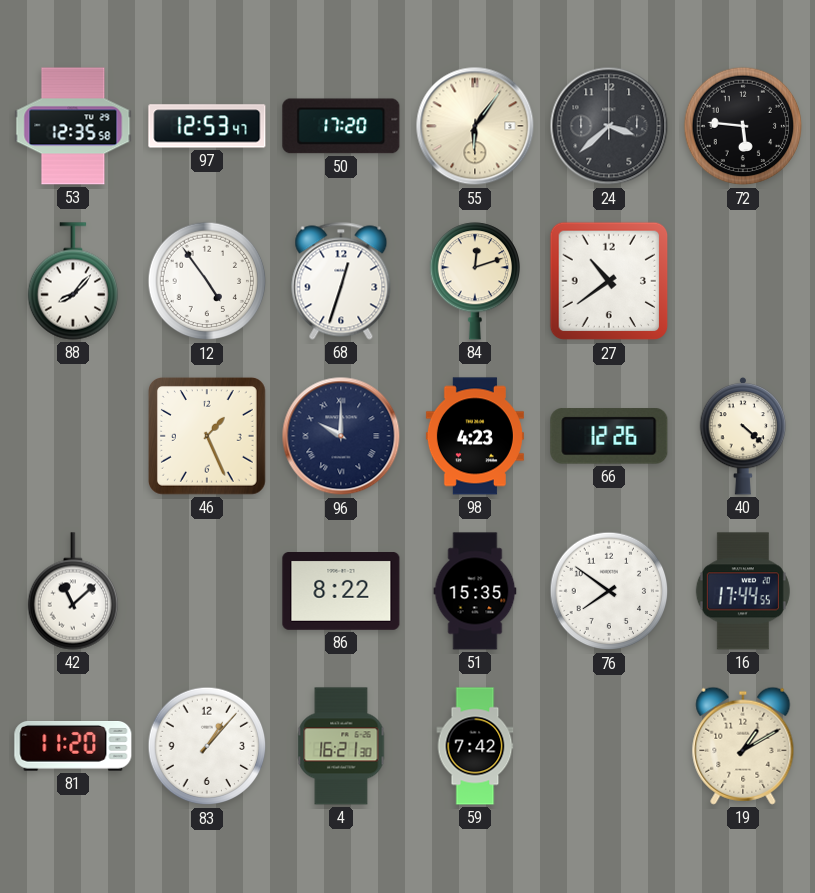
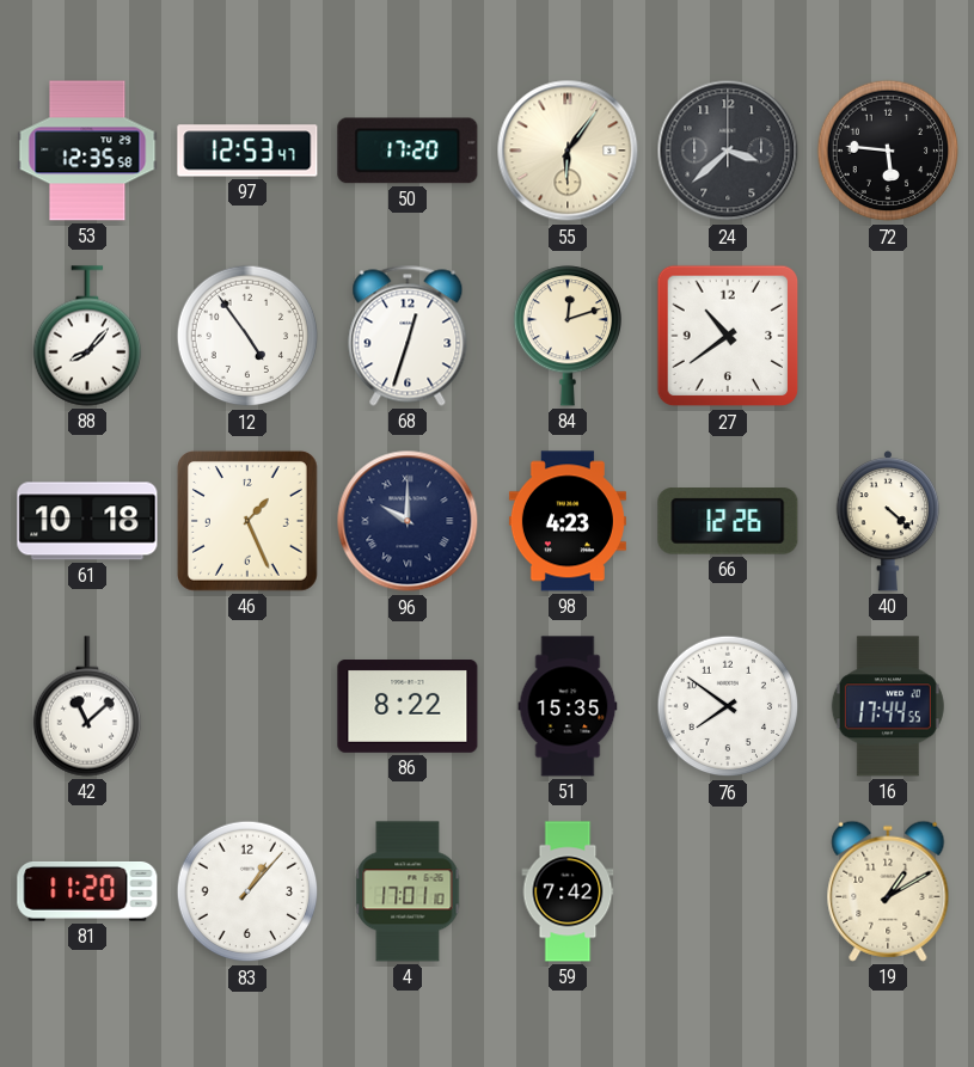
61: none -> 10:18
4: 16:21 -> 17:01
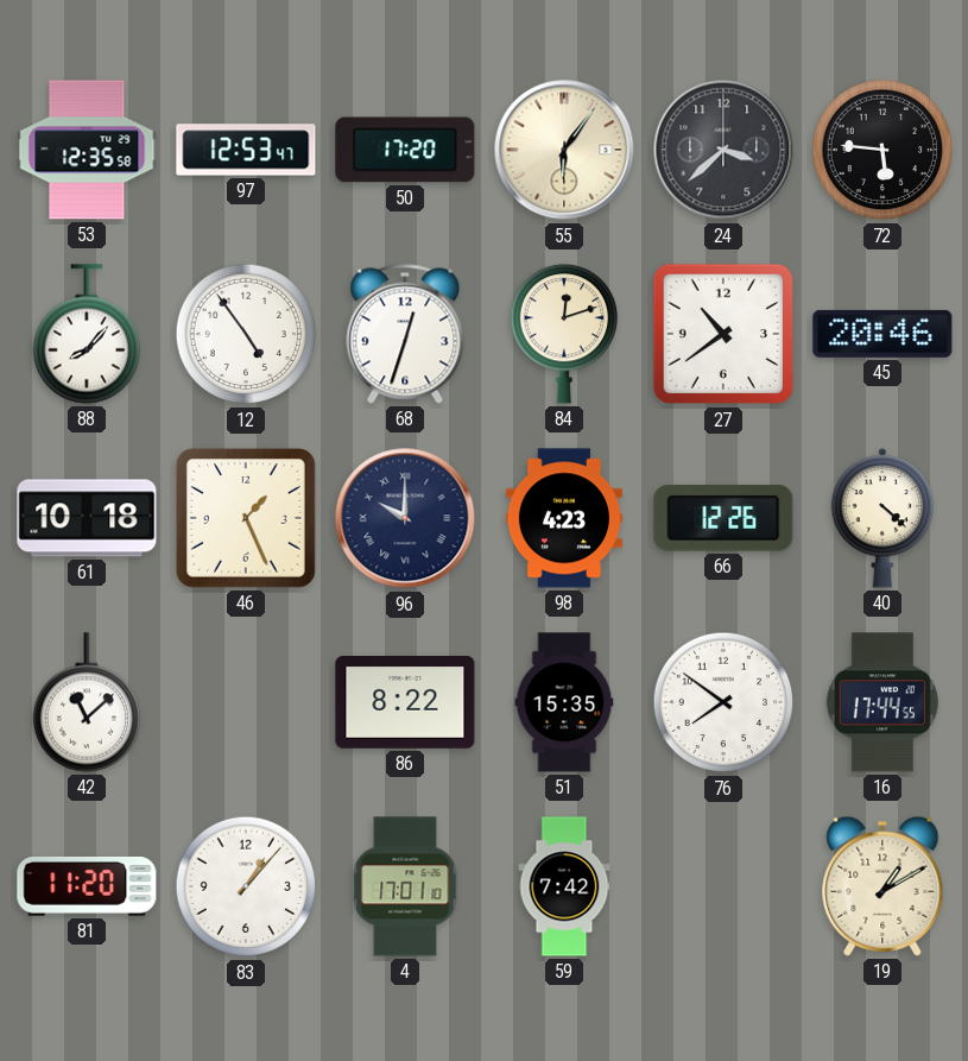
45: none -> 20:46
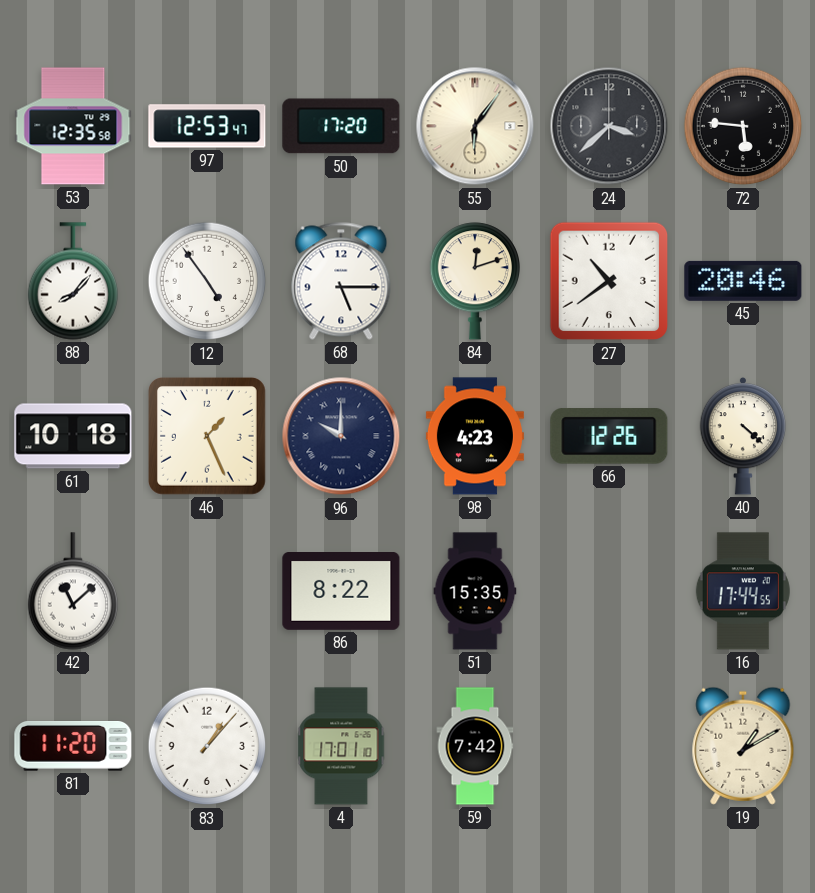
68: 12:33 -> 5:15
76: 7:51 -> none
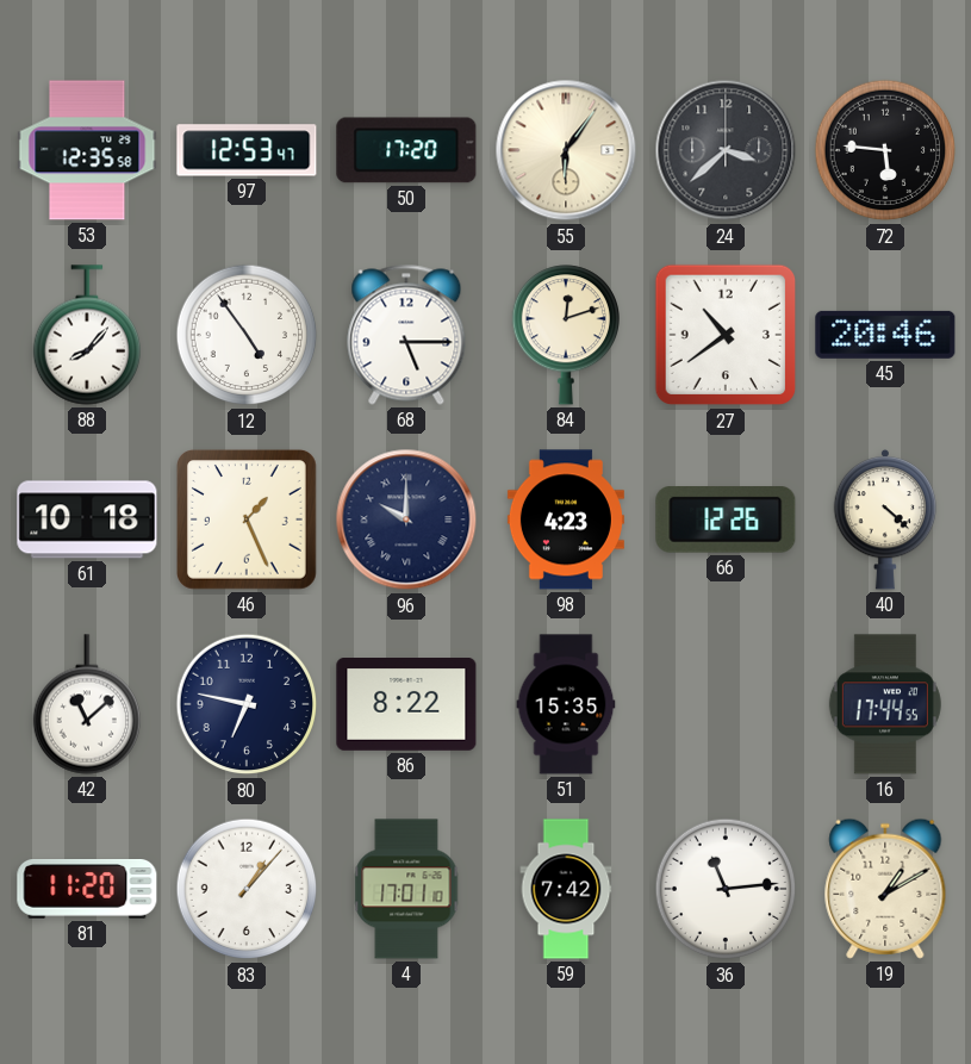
80: none -> 6:47
36: none -> 11:14
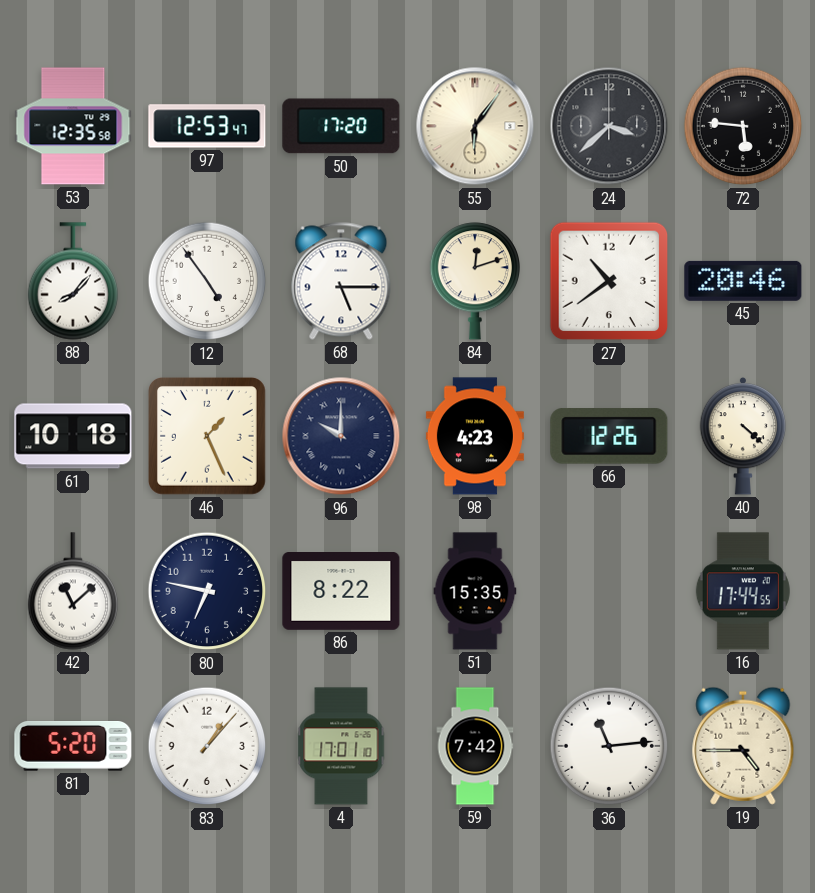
81: 11:20 -> 5:20
19: 1:10 -> 4:45
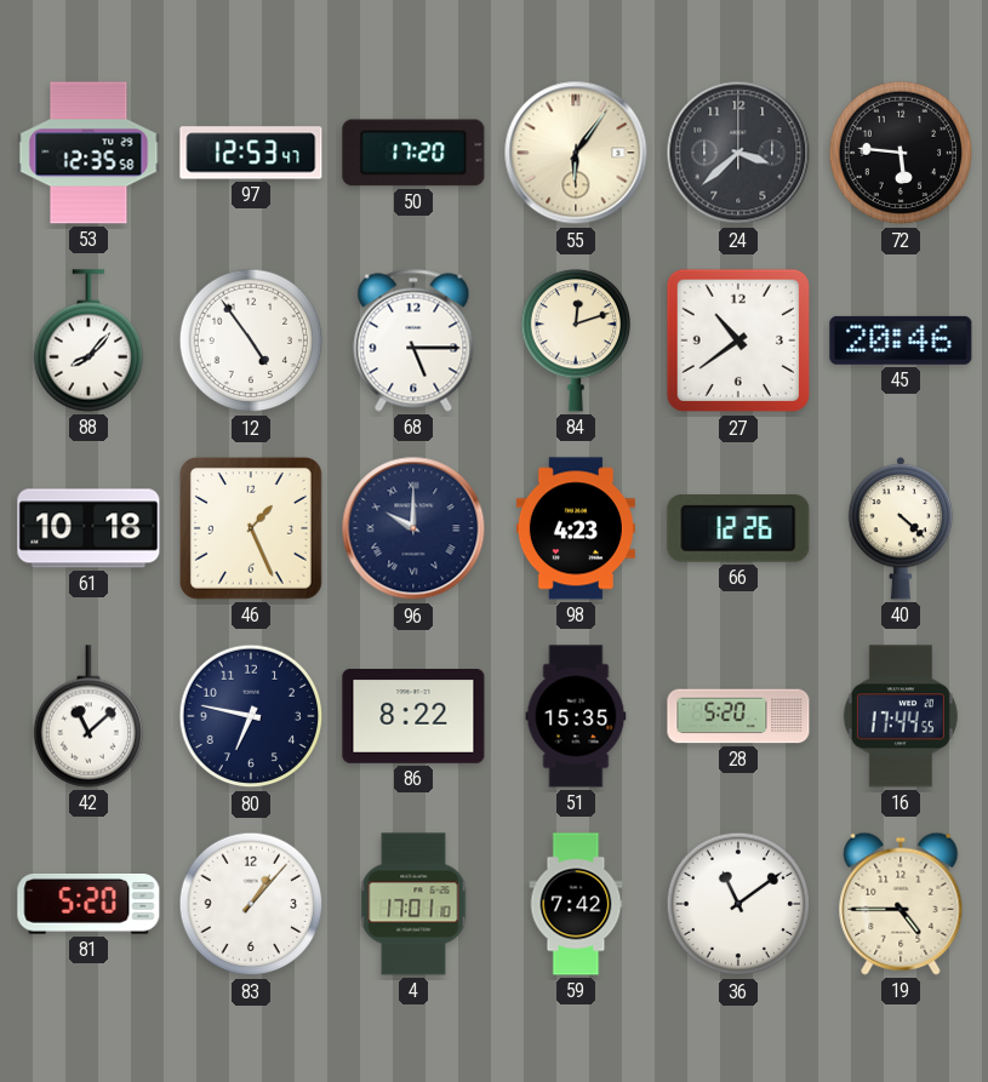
28: none -> 5:20
36: 11:14 -> 11:09
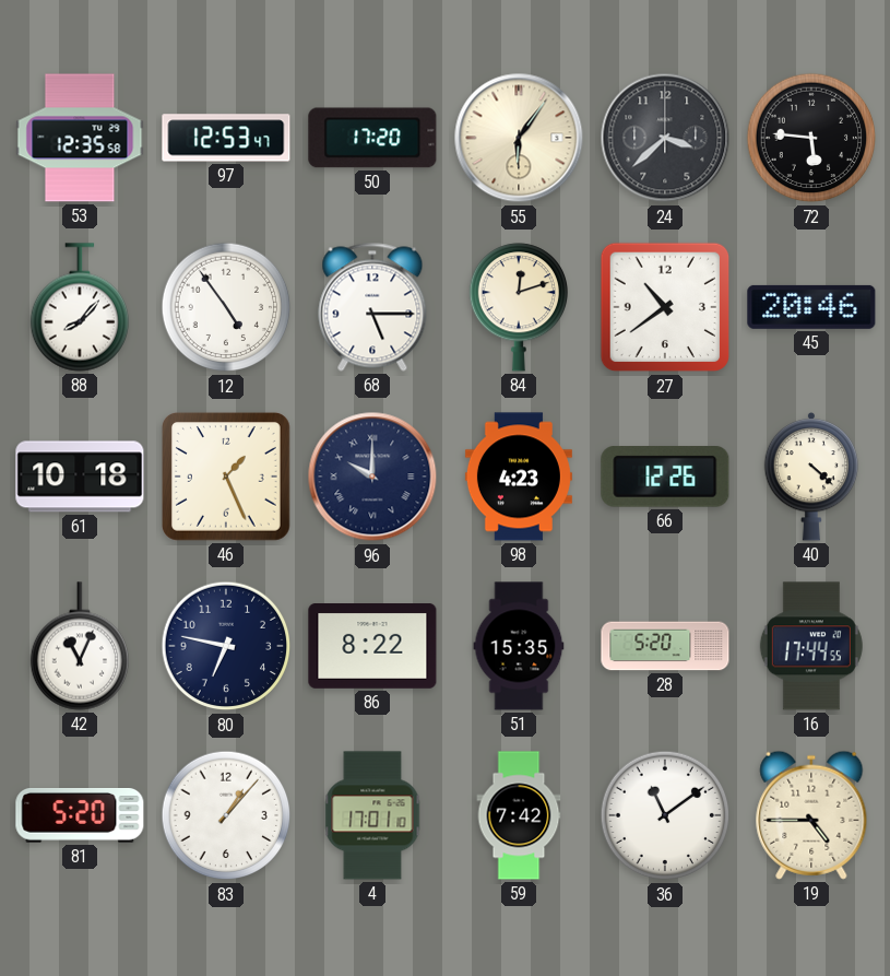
42: 11:08 -> 11:04
